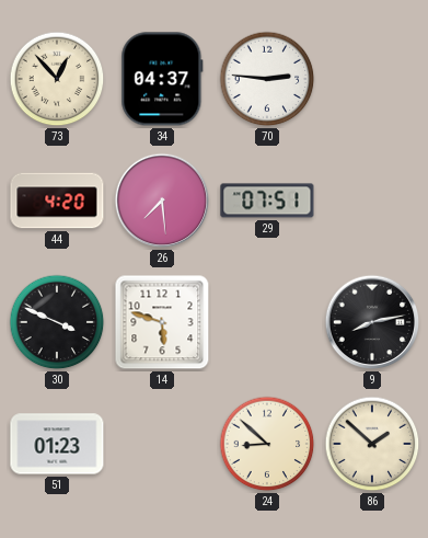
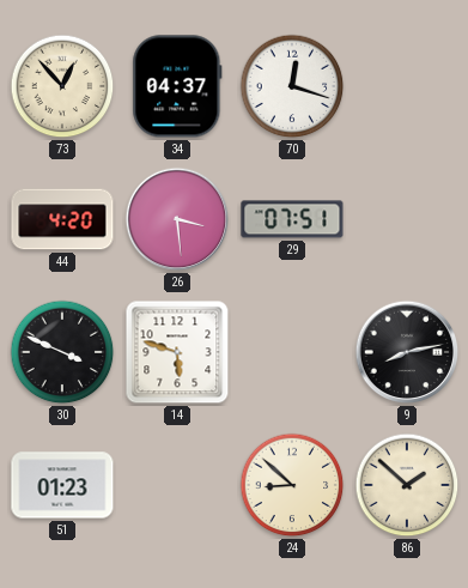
70: 2:46 -> 12:18
26: 7:29 -> 3:29
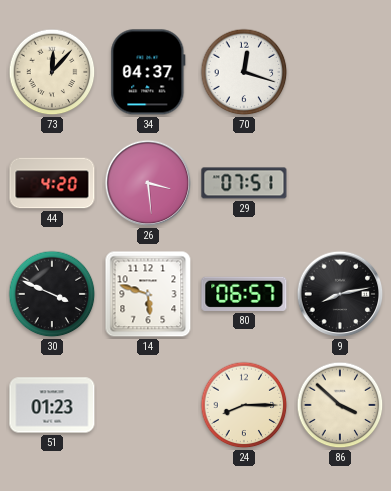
73: 12:53 -> 12:07
80: none -> 06:57
24: 8:52 -> 8:15
86: 1:52 -> 3:52
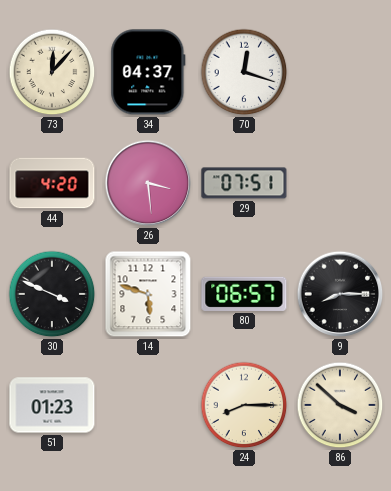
9: 8:13 -> 8:15
